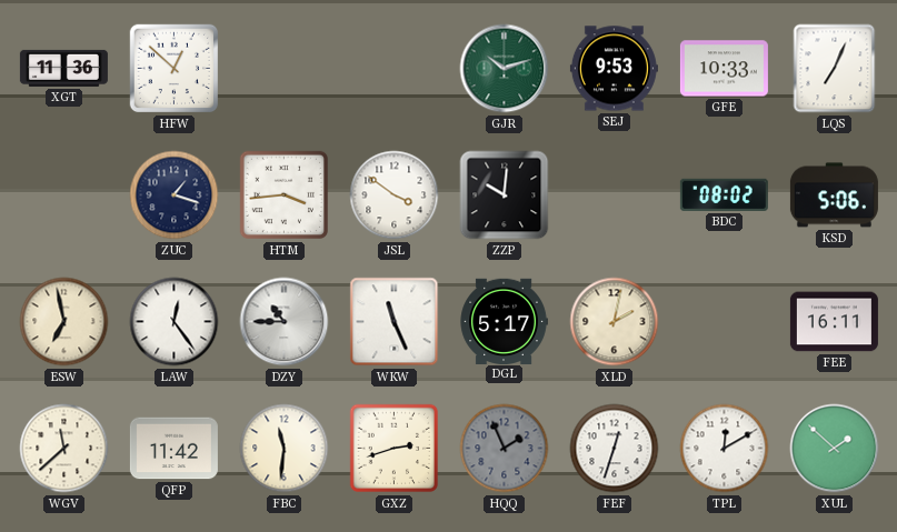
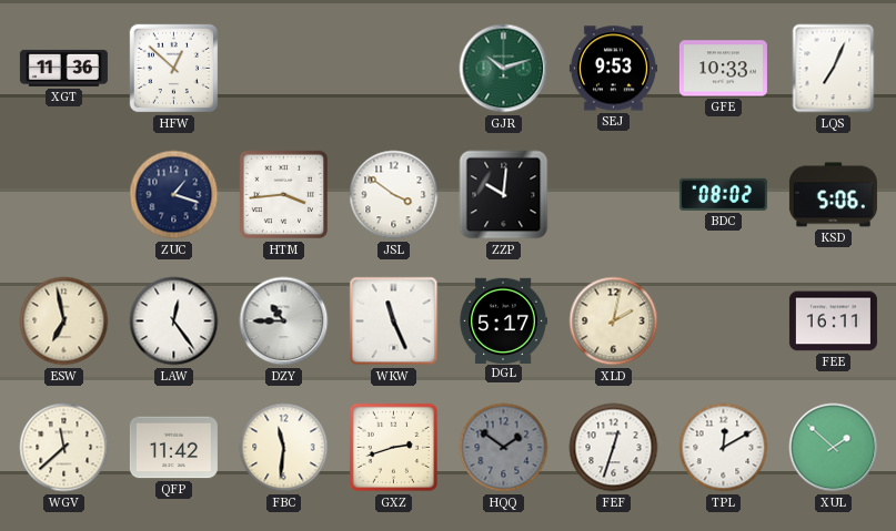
HQQ: 1:56 -> 1:51
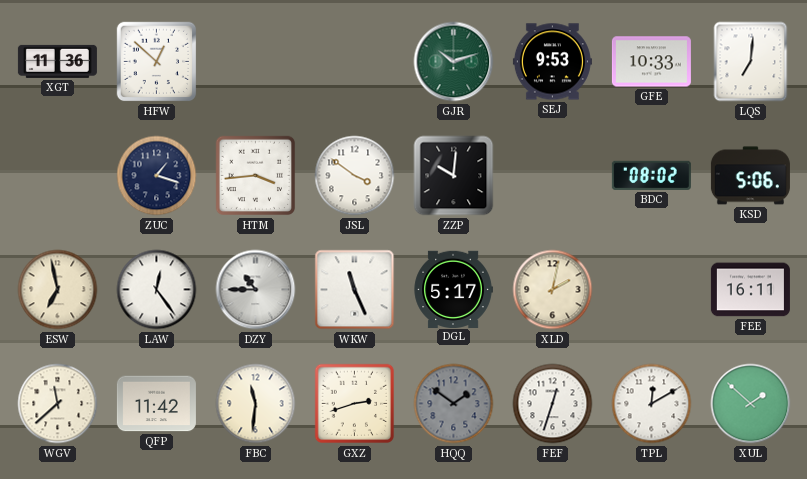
LQS: 7:04 -> 7:01
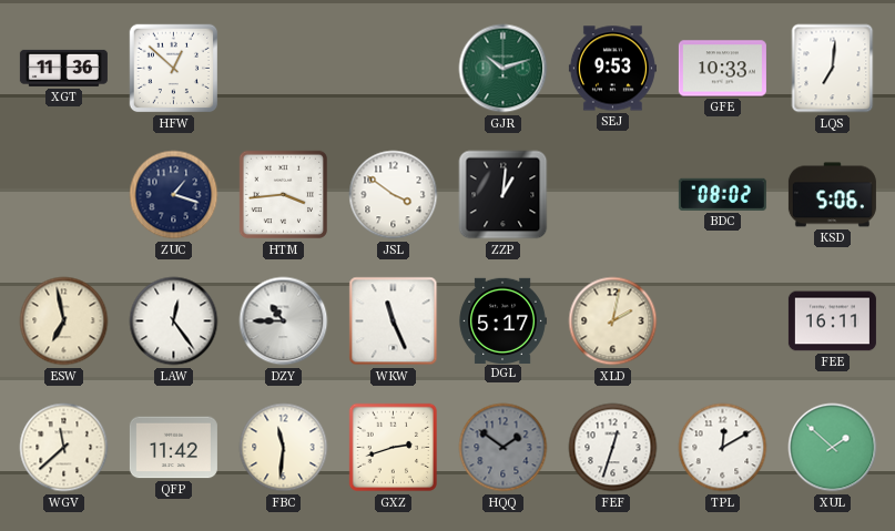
ZZP: 10:01 -> 1:01
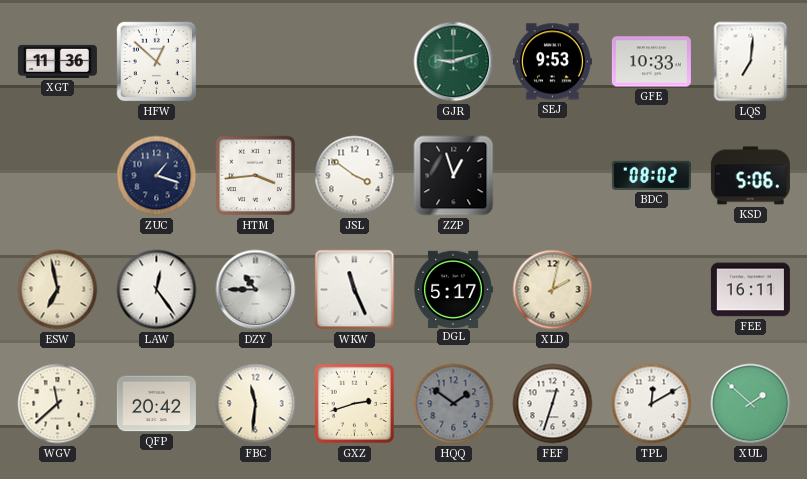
GJR: 10:12 -> 9:12
ZZP: 1:01 -> 12:57
QFP: 11:42 -> 20:42
